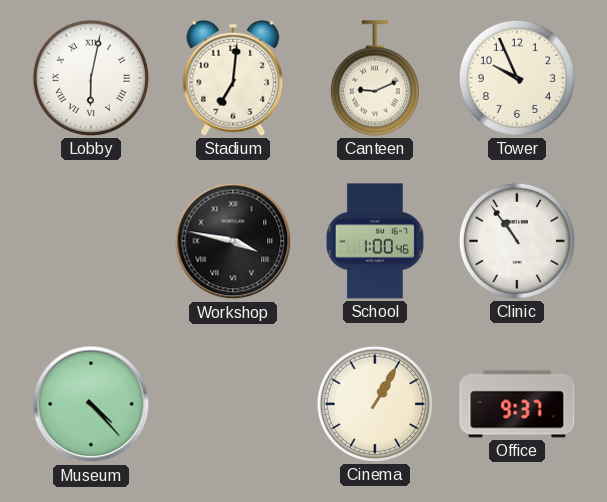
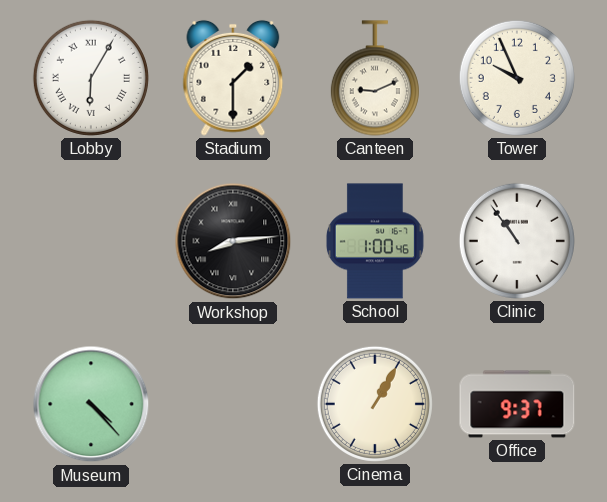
Lobby: 6:02 -> 6:05
Stadium: 7:01 -> 1:30
Workshop: 3:47 -> 8:14
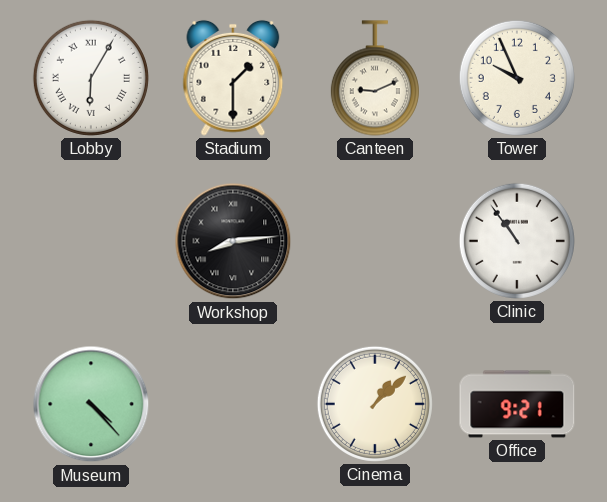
School: 1:00 -> none
Cinema: 1:05 -> 1:08
Office: 9:37 -> 9:21
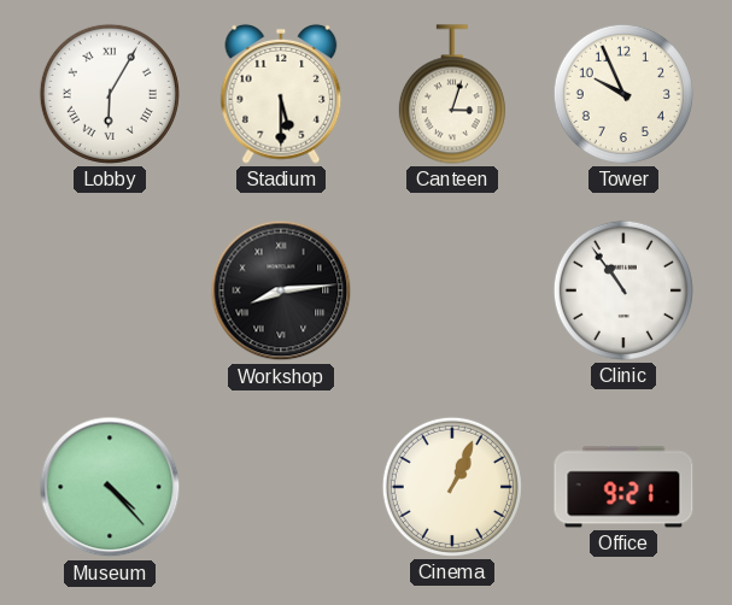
Stadium: 1:30 -> 5:30
Canteen: 9:11 -> 3:03
Cinema: 1:08 -> 1:04
